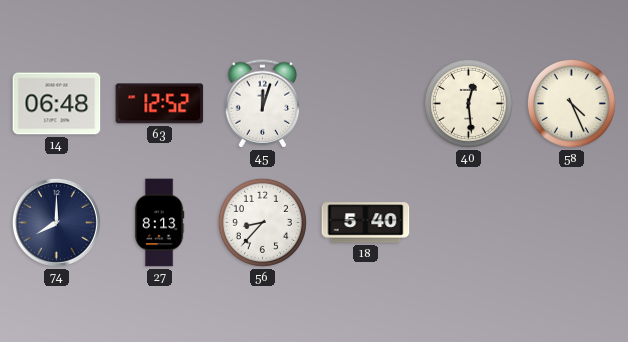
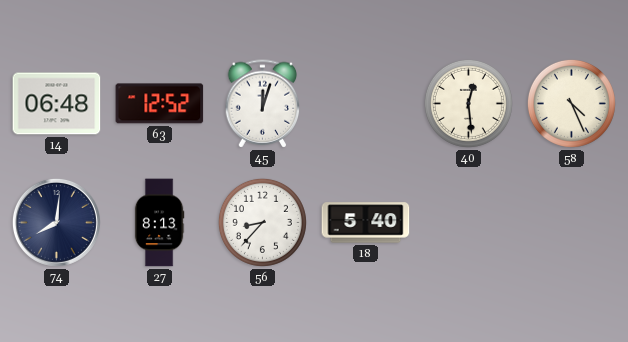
74: 8:00 -> 8:01
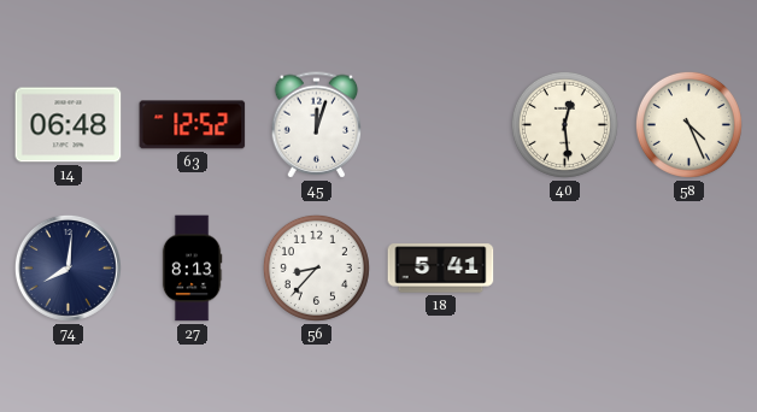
18: 5:40 -> 5:41
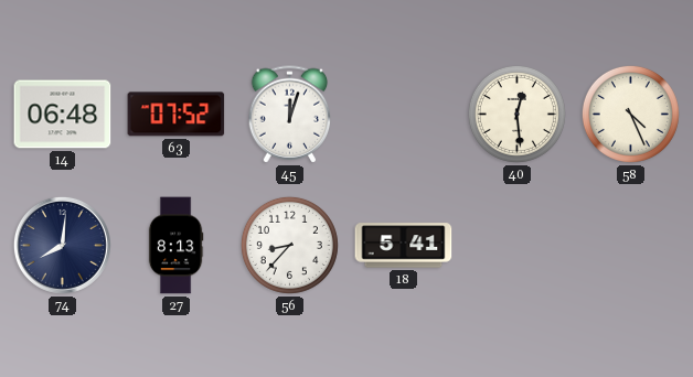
63: 12:52 -> 07:52
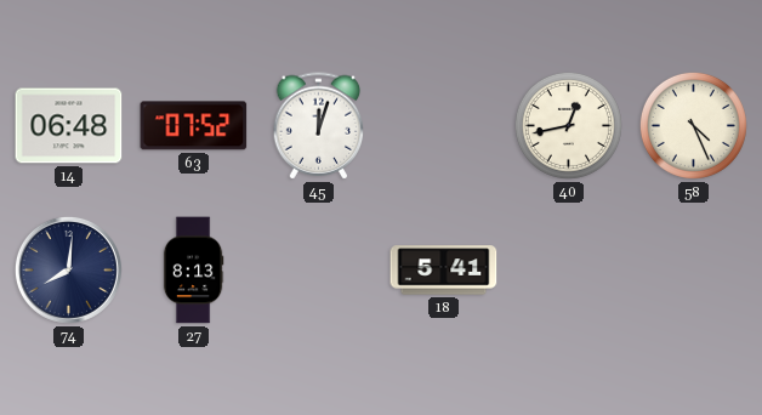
40: 12:29 -> 12:43
56: 8:37 -> none
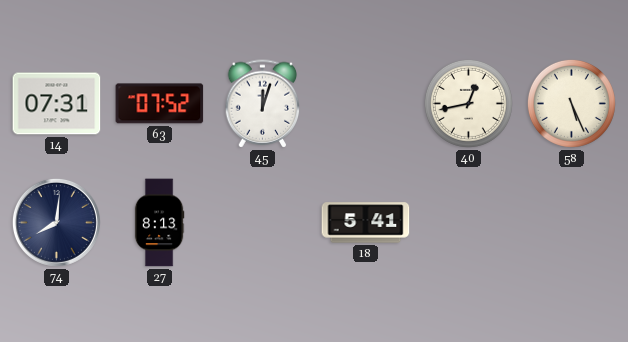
14: 06:48 -> 07:31
58: 4:26 -> 5:26
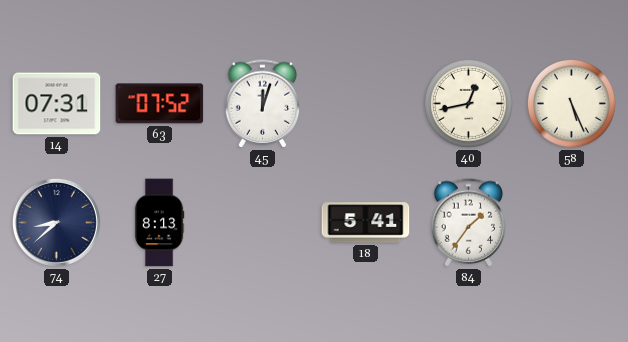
74: 8:01 -> 8:38
84: none -> 1:36
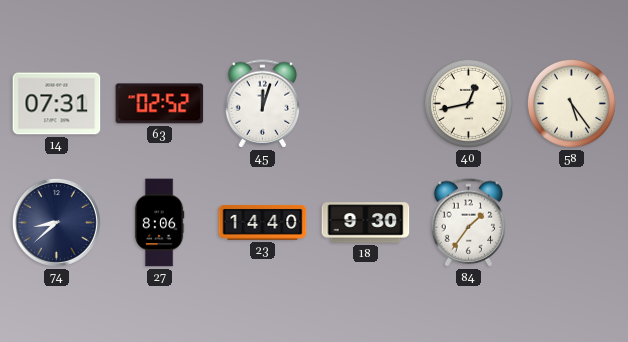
63: 07:52 -> 02:52
58: 5:26 -> 5:24
27: 8:13 -> 8:06
23: none -> 14:40
18: 5:41 -> 9:30
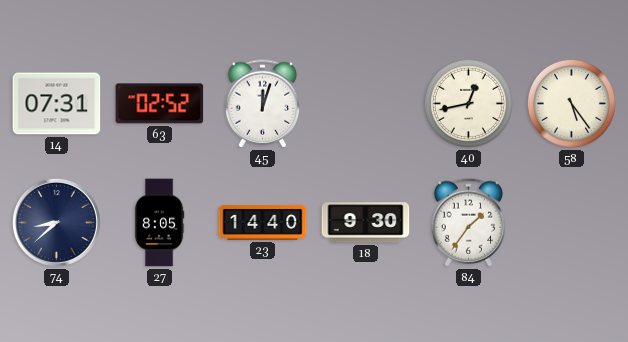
27: 8:06 -> 8:05
